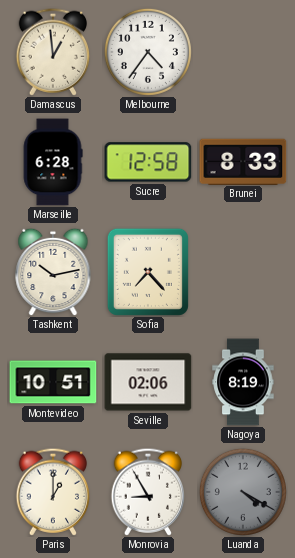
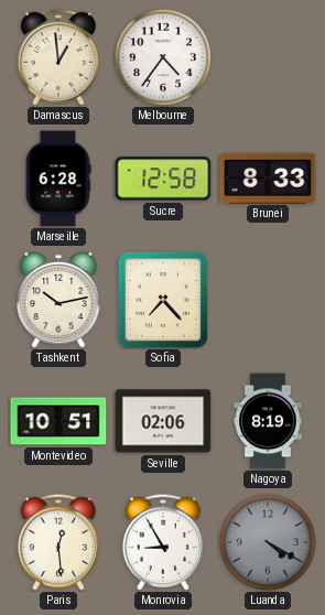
Paris: 1:00 -> 12:29
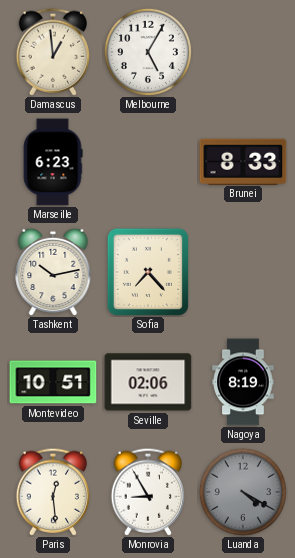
Melbourne: 4:36 -> 5:05
Marseille: 6:28 -> 6:23
Sucre: 12:58 -> none
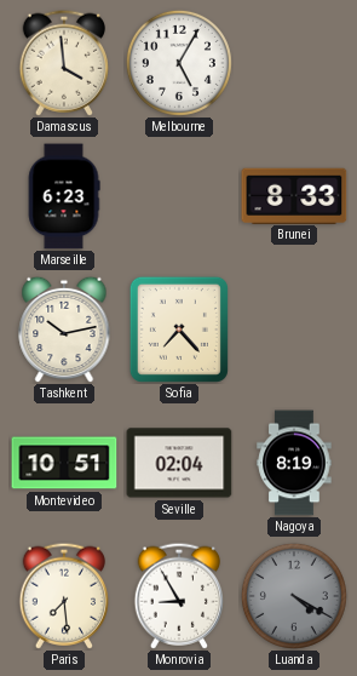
Damascus: 12:59 -> 3:59
Seville: 02:06 -> 02:04
Paris: 12:29 -> 7:29
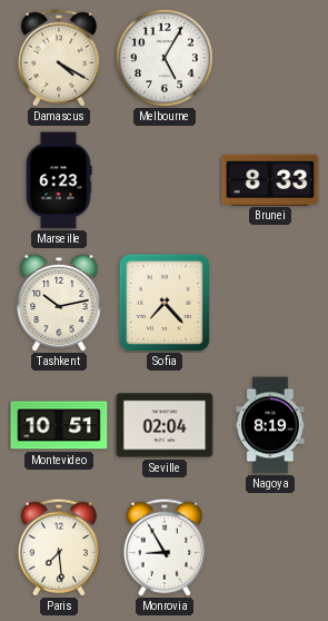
Damascus: 3:59 -> 4:20
Luanda: 4:20 -> none
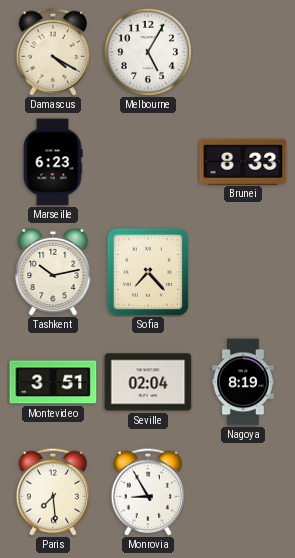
Montevideo: 10:51 -> 3:51
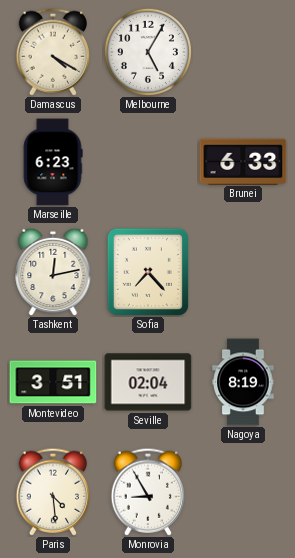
Brunei: 8:33 -> 6:33
Tashkent: 10:13 -> 12:13
Paris: 7:29 -> 4:29
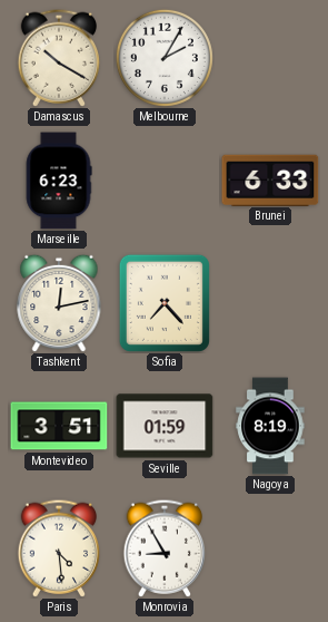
Damascus: 4:20 -> 10:20
Melbourne: 5:05 -> 2:05
Seville: 02:04 -> 01:59
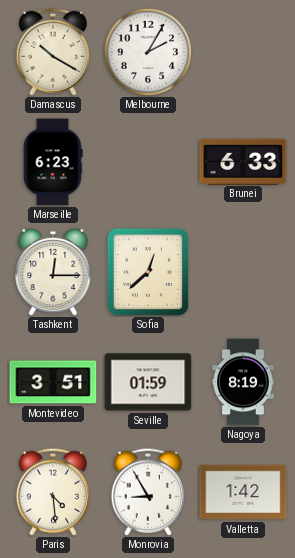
Tashkent: 12:13 -> 12:15
Sofia: 7:23 -> 12:38
Valletta: none -> 1:42
